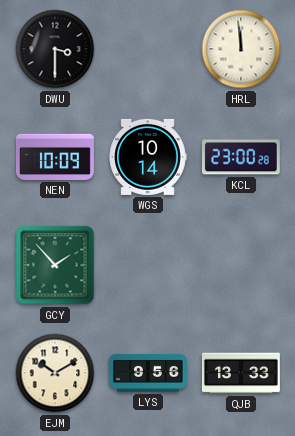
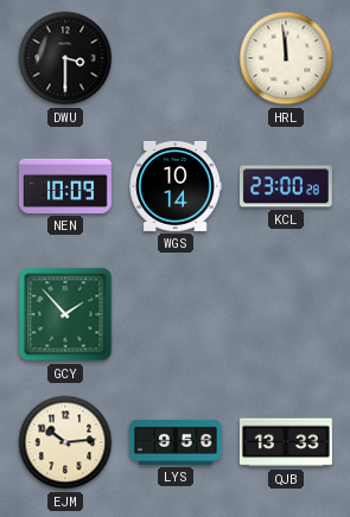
EJM: 10:10 -> 10:14
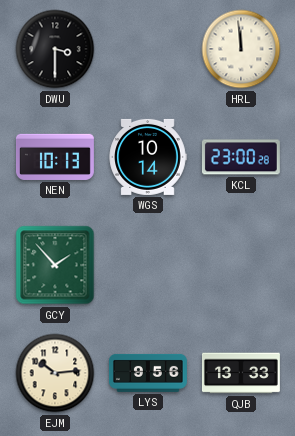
NEN: 10:09 -> 10:13
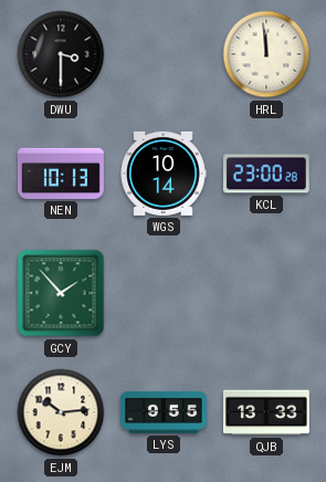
LYS: 9:56 -> 9:55
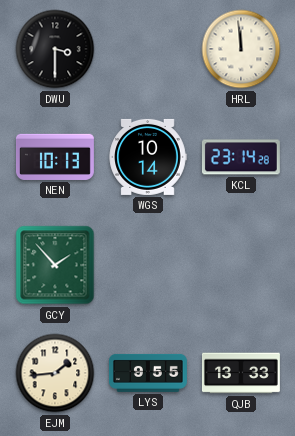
KCL: 23:00 -> 23:14
EJM: 10:14 -> 1:44
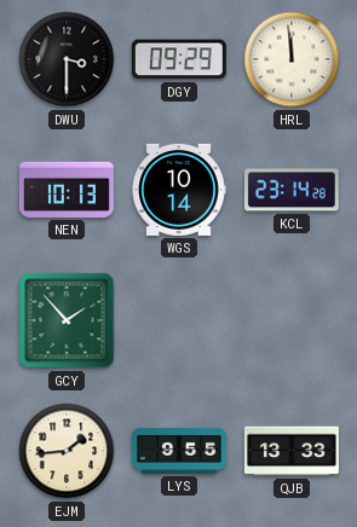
DGY: none -> 09:29
